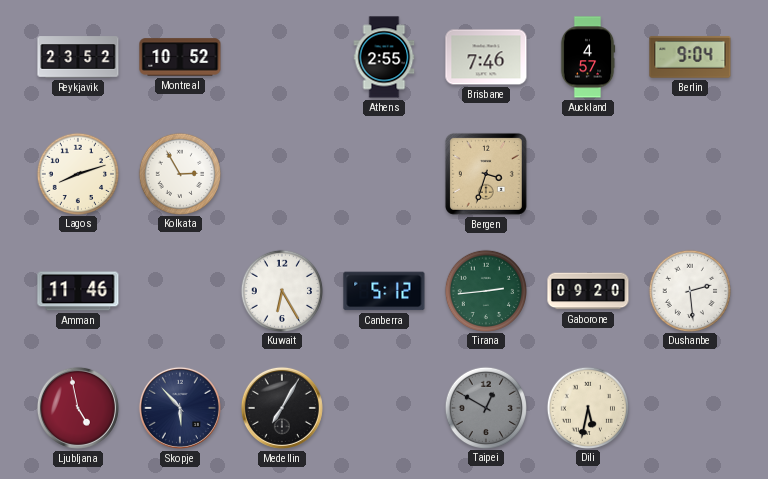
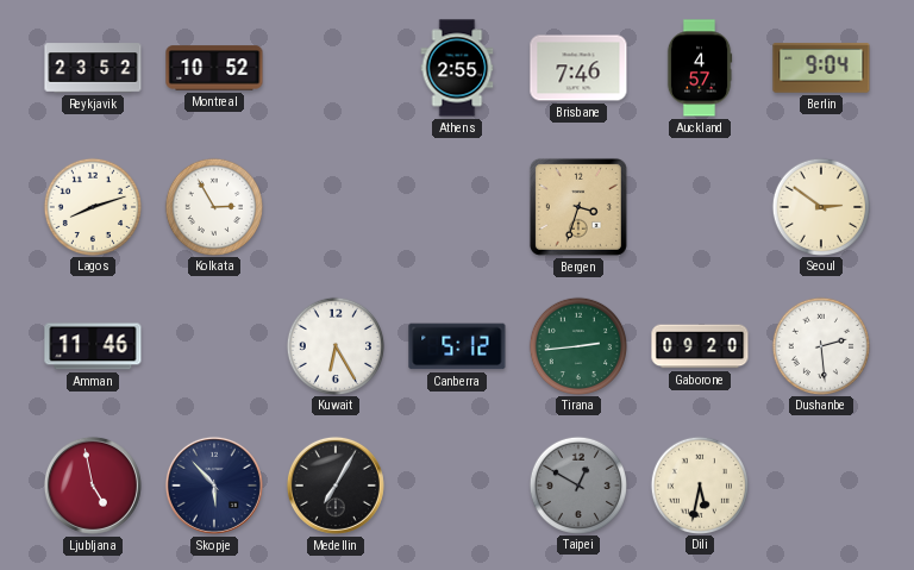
Seoul: none -> 2:51
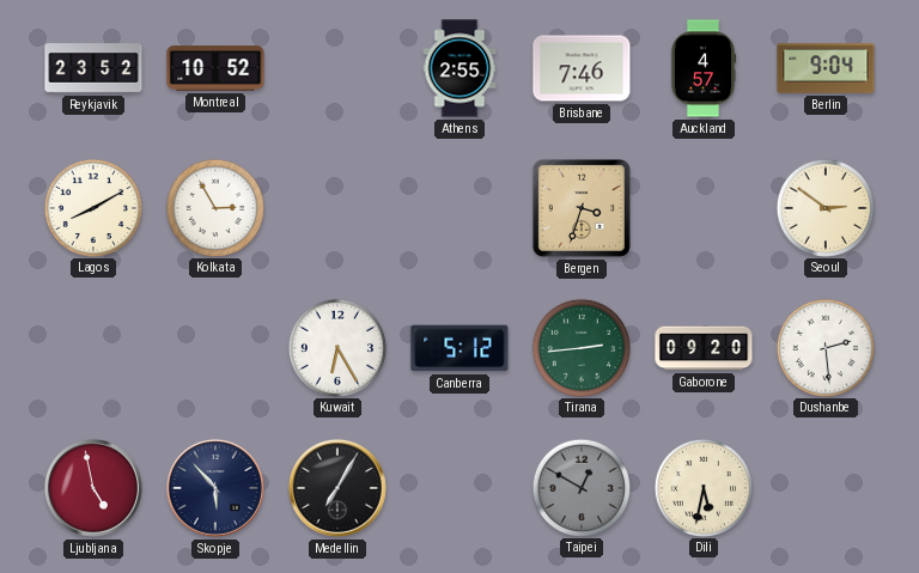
Lagos: 8:12 -> 8:10
Amman: 11:46 -> none
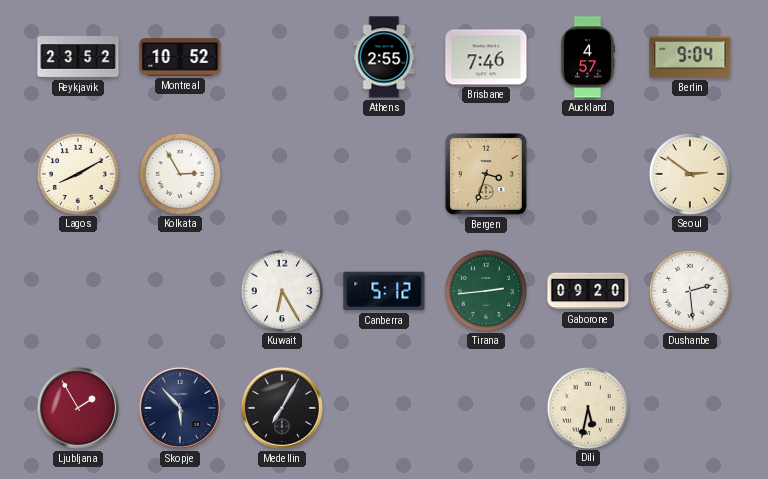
Ljubljana: 4:58 -> 1:55
Taipei: 12:50 -> none
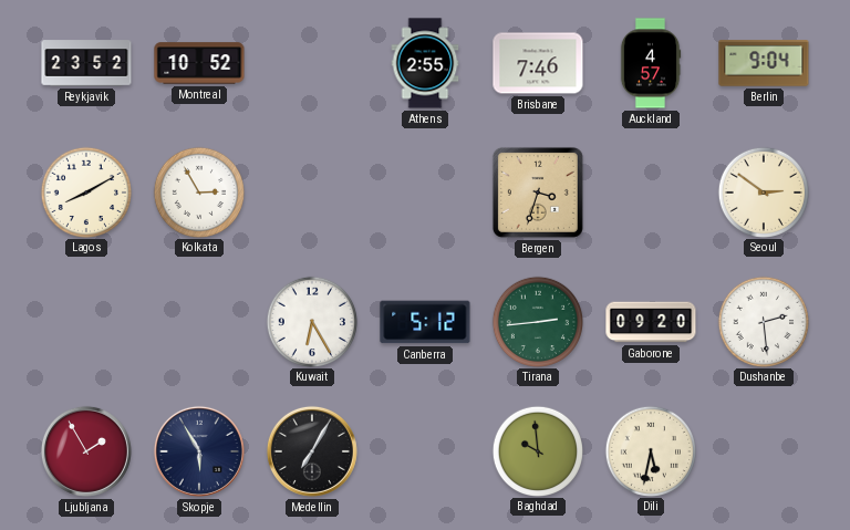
Skopje: 5:53 -> 5:55
Baghdad: none -> 9:59
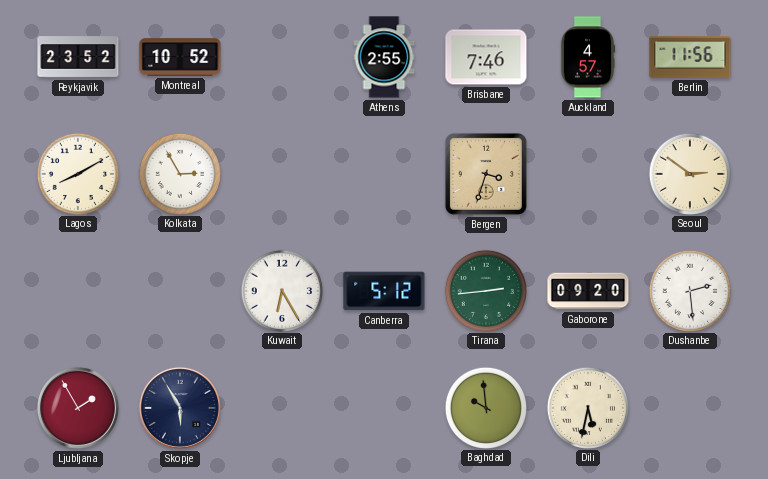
Berlin: 9:04 -> 11:56
Medellin: 7:05 -> none
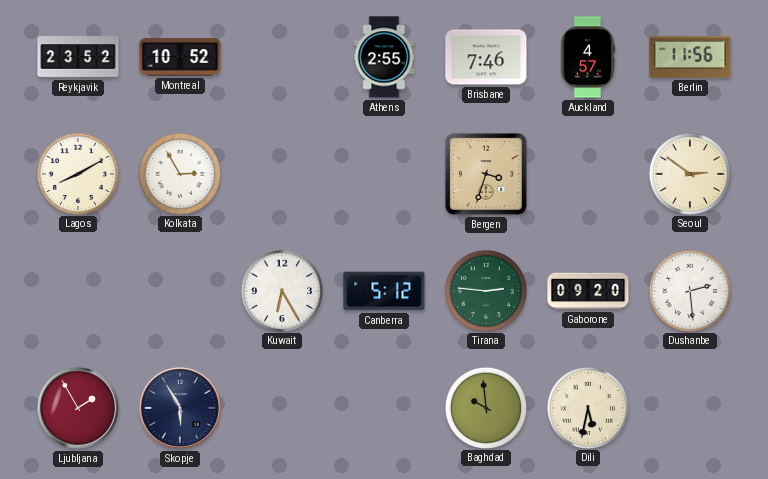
Tirana: 2:44 -> 2:46
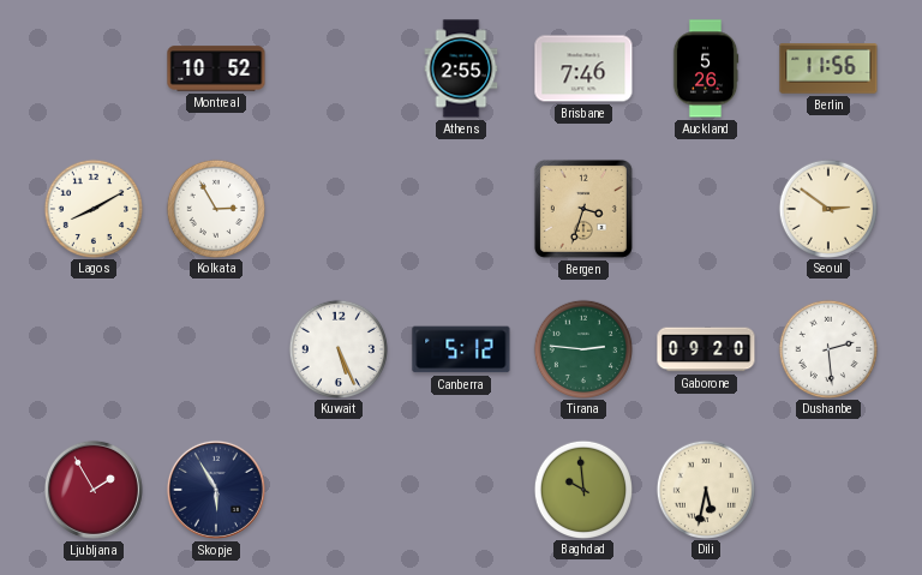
Reykjavik: 23:52 -> none
Auckland: 4:57 -> 5:26
Kuwait: 6:25 -> 5:26
